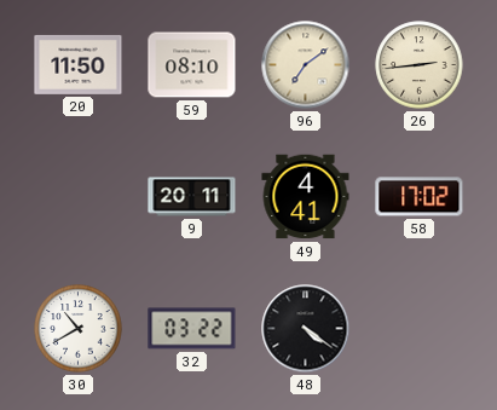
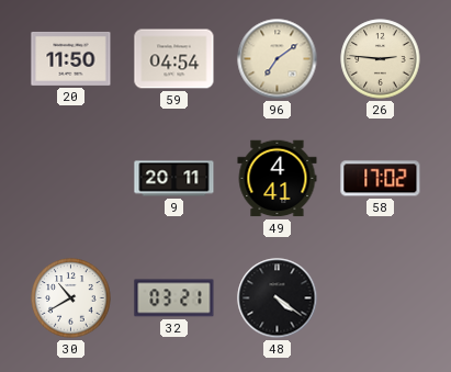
59: 08:10 -> 04:54
26: 2:44 -> 2:46
32: 03:22 -> 03:21
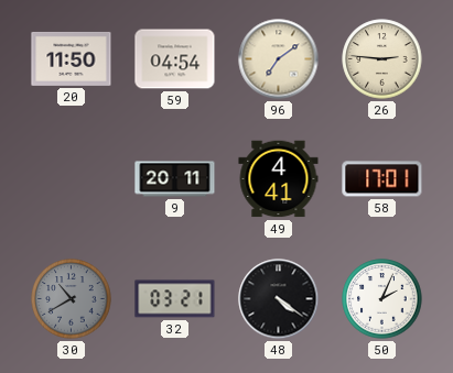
58: 17:02 -> 17:01
30 dial: white -> grey
50: none -> 2:04
